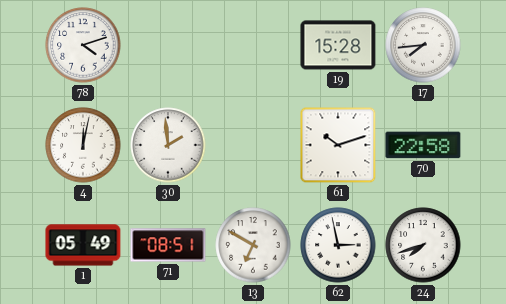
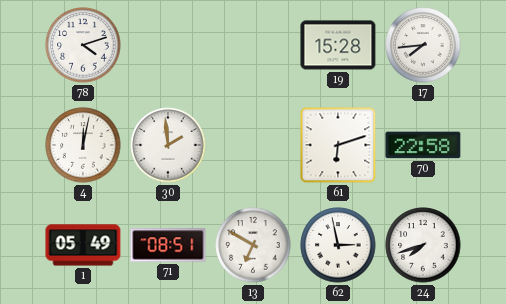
61: 10:12 -> 6:12
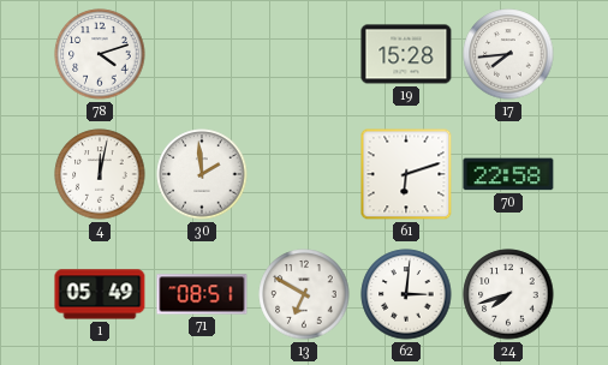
62: 2:58 -> 3:01
